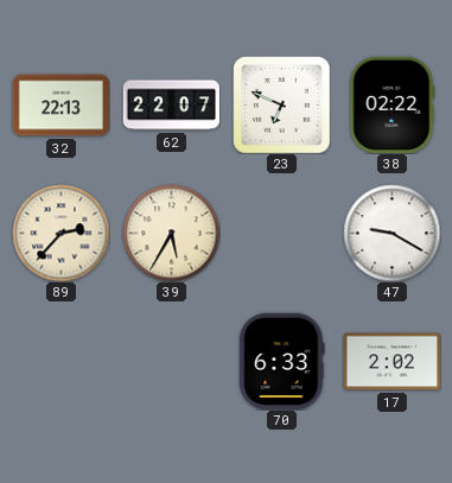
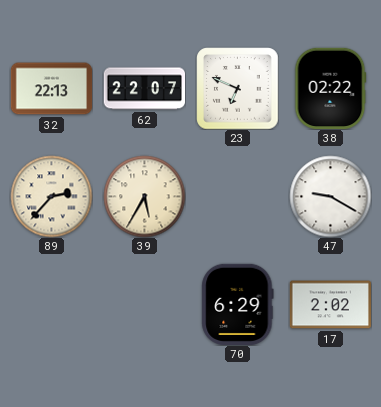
70: 6:33 -> 6:29
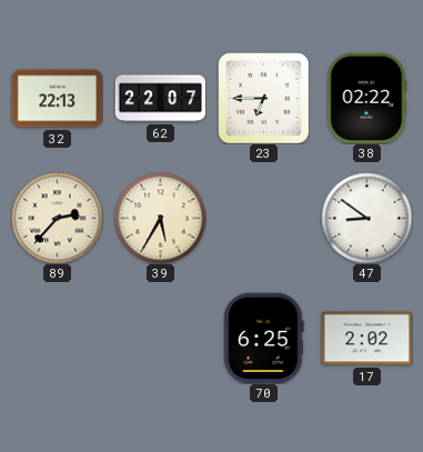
23: 6:49 -> 6:45
47: 9:20 -> 8:51
70: 6:29 -> 6:25
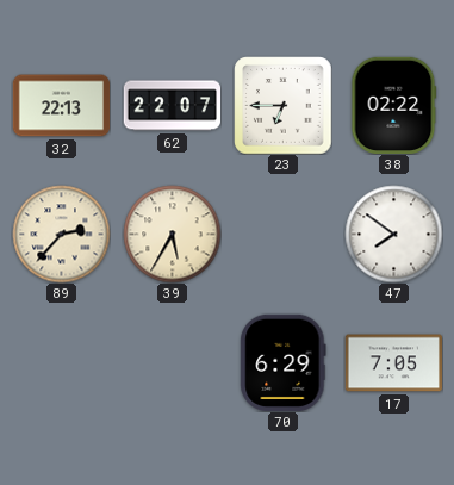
47: 8:51 -> 7:51
70: 6:25 -> 6:29
17: 2:02 -> 7:05
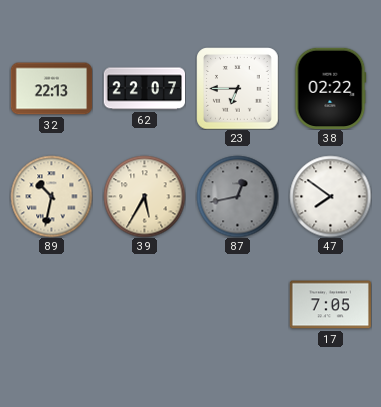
89: 2:37 -> 10:32
87: none -> 12:43
70: 6:29 -> none
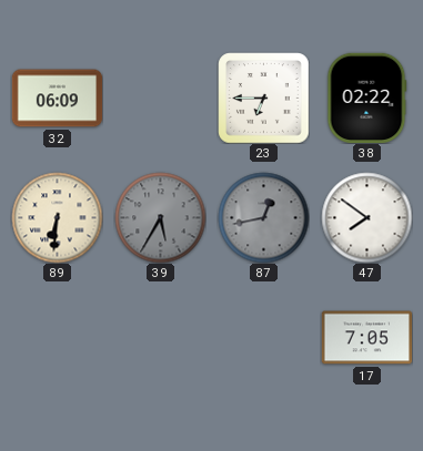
32: 22:13 -> 06:09
62: 22:07 -> none
89: 10:32 -> 6:31
39 dial: cream -> grey
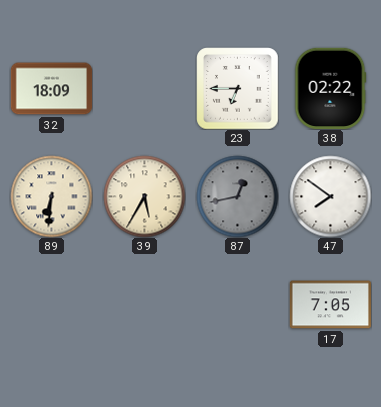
32: 06:09 -> 18:09
39 dial: grey -> cream
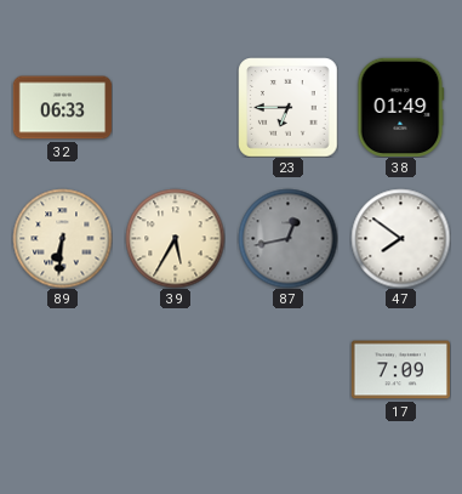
32: 18:09 -> 06:33
38: 02:22 -> 01:49
17: 7:05 -> 7:09
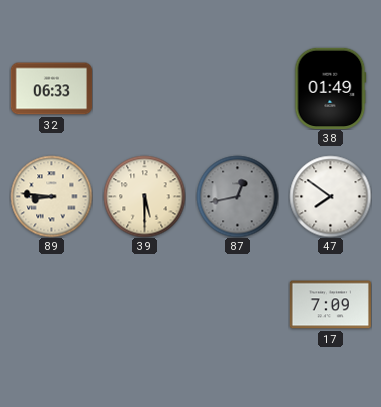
23: 6:45 -> none
89: 6:31 -> 8:46
39: 5:35 -> 5:30
